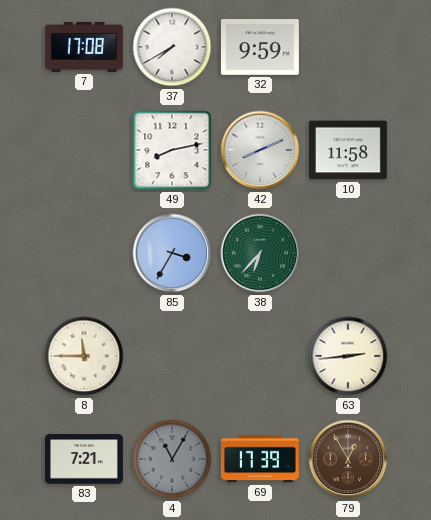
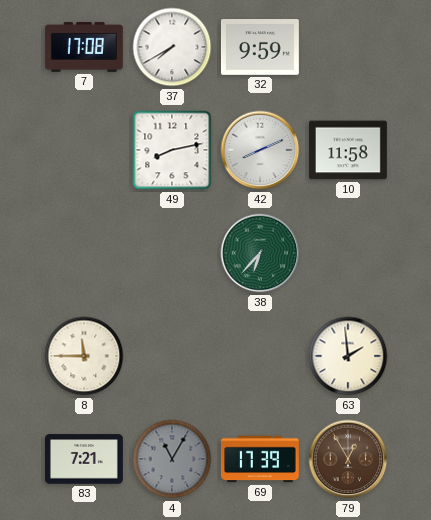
85: 3:35 -> none
63: 2:44 -> 1:59
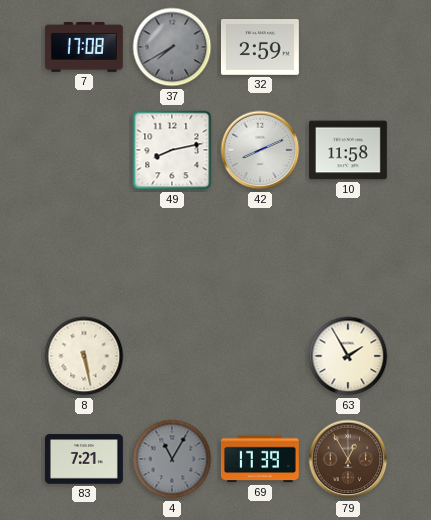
37 dial: white -> grey
32: 9:59 -> 2:59
38: 6:37 -> none
8: 11:45 -> 5:28
63: 1:59 -> 1:55
